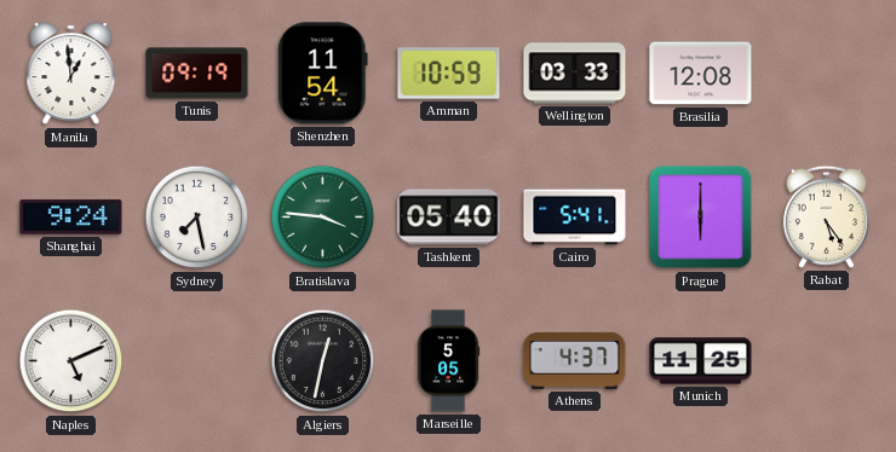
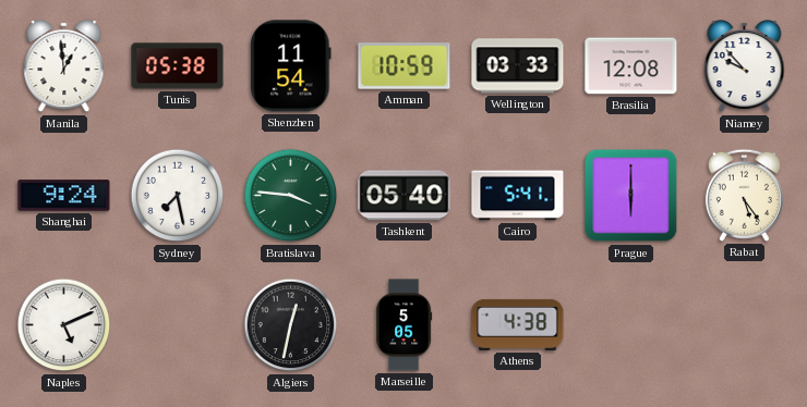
Tunis: 09:19 -> 05:38
Niamey: none -> 9:53
Athens: 4:37 -> 4:38
Munich: 11:25 -> none
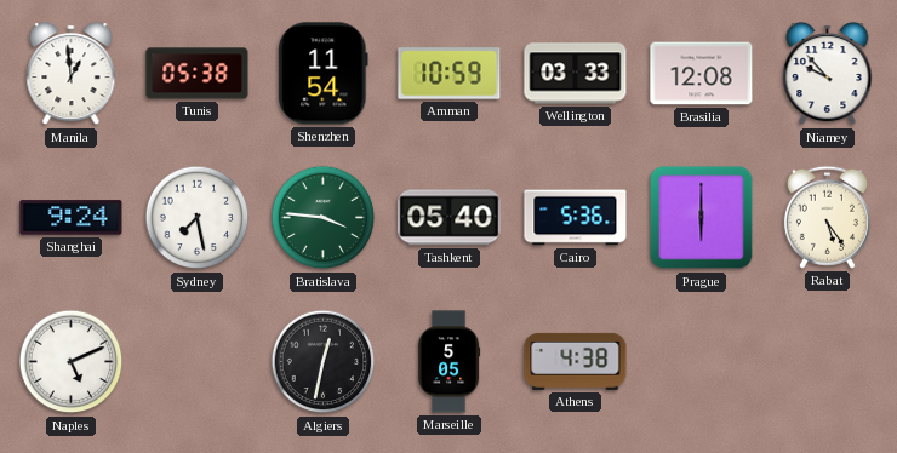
Cairo: 5:41 -> 5:36
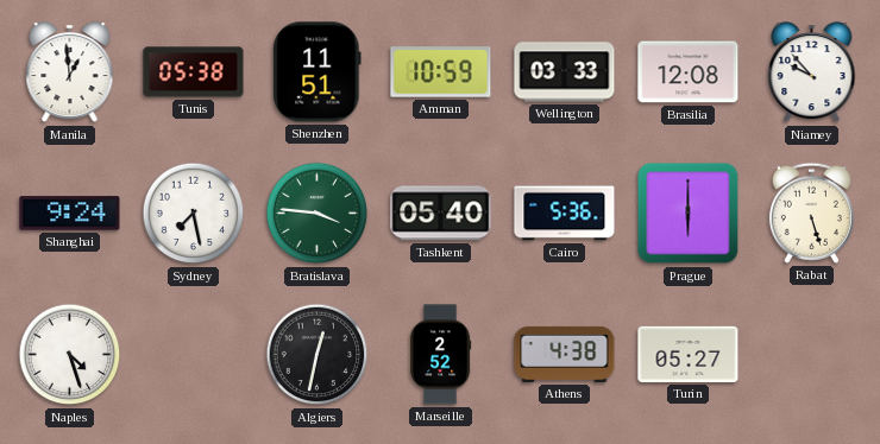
Shenzhen: 11:54 -> 11:51
Rabat: 5:24 -> 5:27
Naples: 5:11 -> 4:27
Marseille: 5:05 -> 2:52
Turin: none -> 05:27
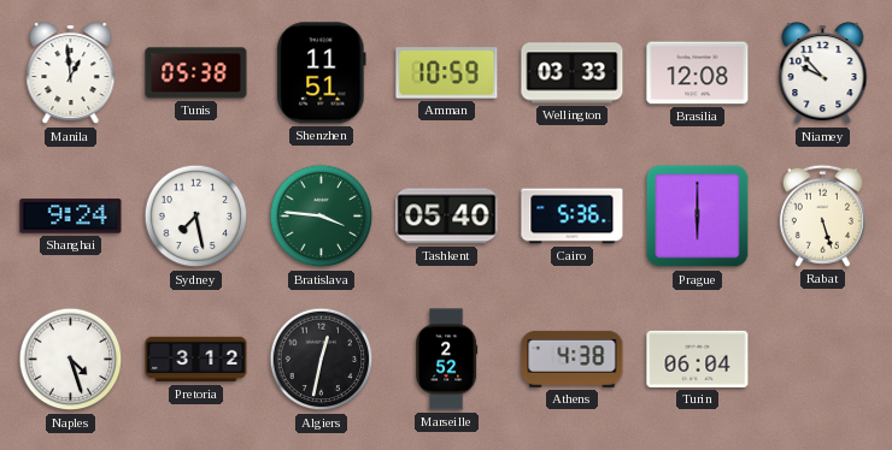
Pretoria: none -> 3:12
Turin: 05:27 -> 06:04
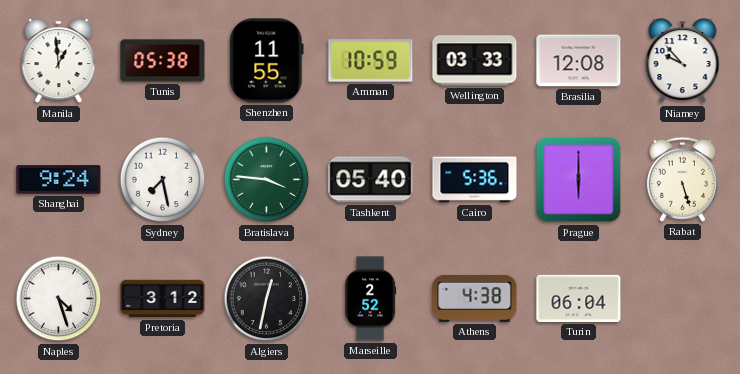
Shenzhen: 11:51 -> 11:55
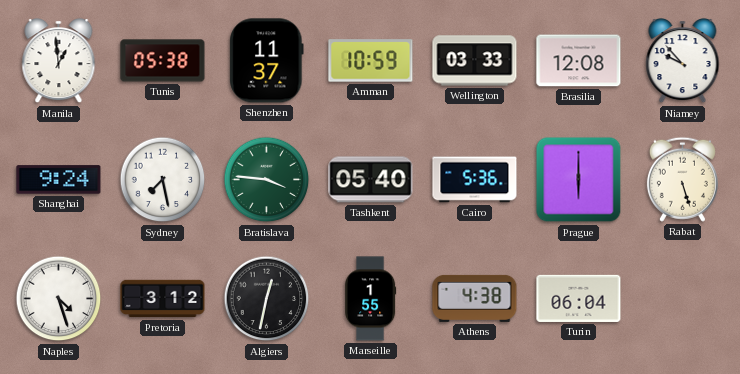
Shenzhen: 11:55 -> 11:37
Marseille: 2:52 -> 1:55
